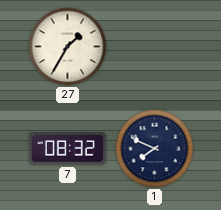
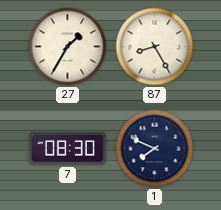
87: none -> 8:25
7: 08:32 -> 08:30
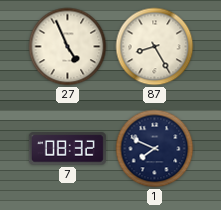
27: 1:35 -> 4:56
7: 08:30 -> 08:32
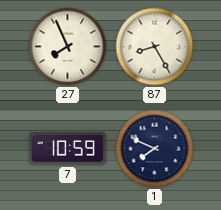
27: 4:56 -> 7:56
7: 08:32 -> 10:59
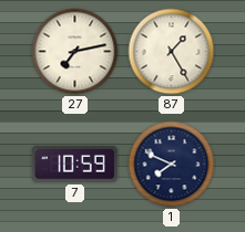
27: 7:56 -> 7:13
87: 8:25 -> 1:25
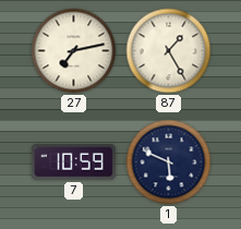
1: 7:49 -> 5:49
